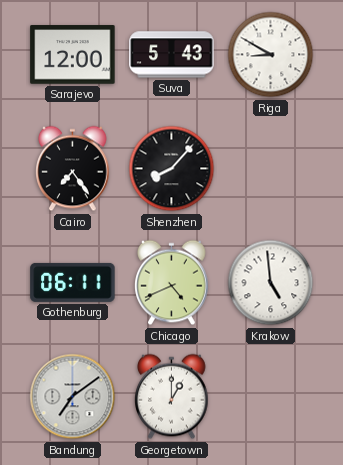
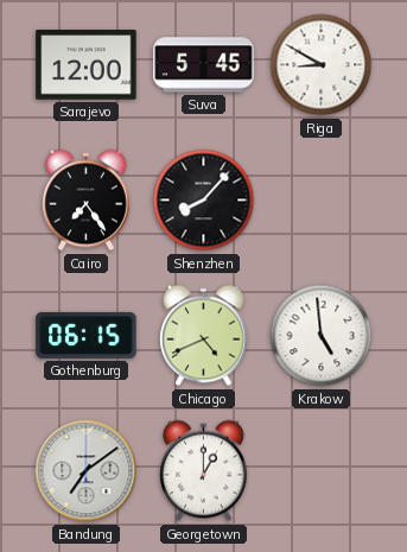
Suva: 5:43 -> 5:45
Gothenburg: 06:11 -> 06:15
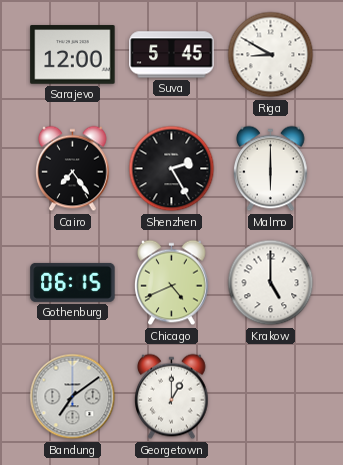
Shenzhen: 8:07 -> 2:25
Malmo: none -> 6:00
Krakow: 4:59 -> 5:00
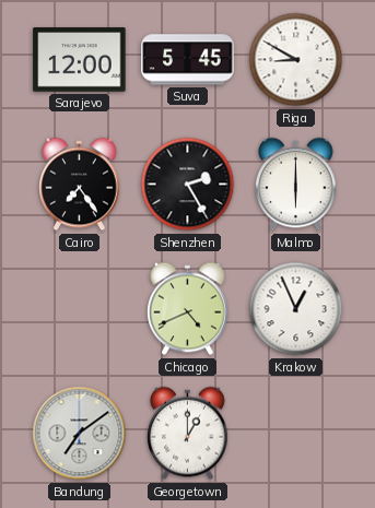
Gothenburg: 06:15 -> none
Krakow: 5:00 -> 12:56
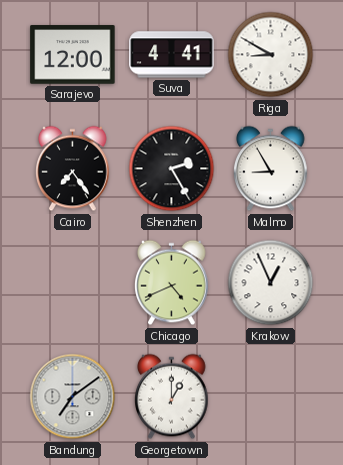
Suva: 5:45 -> 4:41
Malmo: 6:00 -> 8:55
